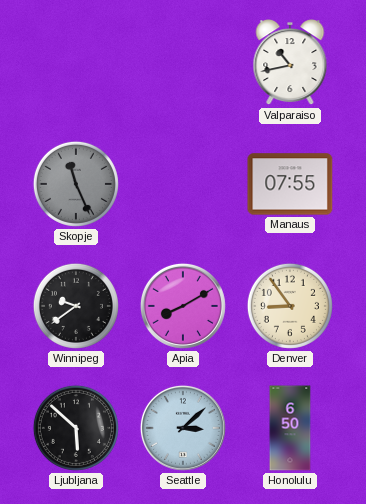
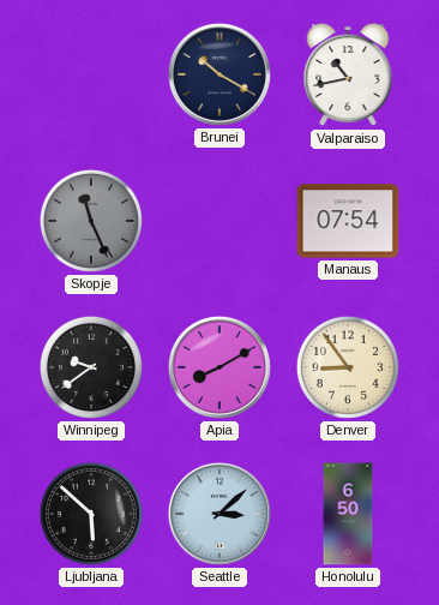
Brunei: none -> 10:20
Manaus: 07:55 -> 07:54
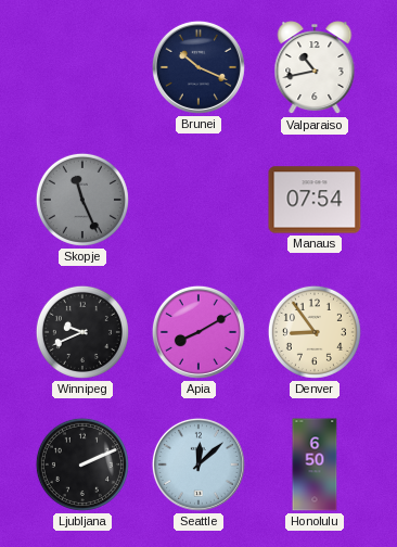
Brunei: 10:20 -> 10:19
Winnipeg: 9:39 -> 9:41
Ljubljana: 5:52 -> 2:11
Seattle: 3:08 -> 12:08
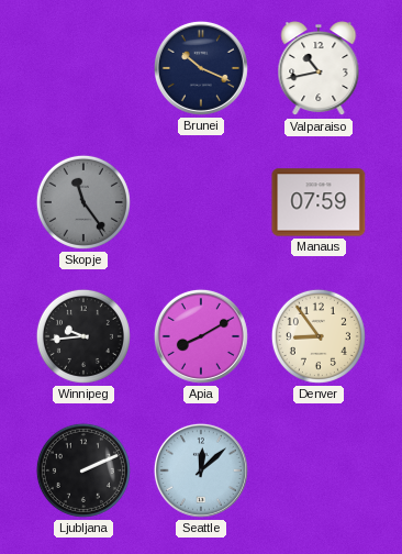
Skopje: 11:26 -> 11:24
Manaus: 07:54 -> 07:59
Winnipeg: 9:41 -> 9:44
Honolulu: 6:50 -> none
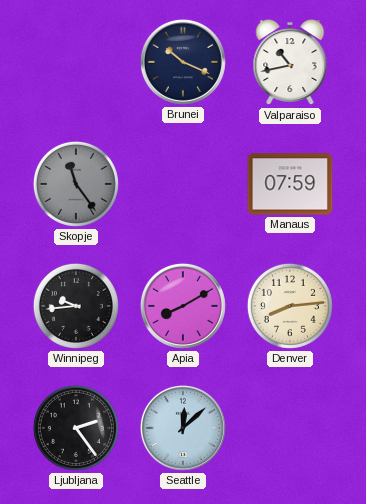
Denver: 8:54 -> 8:14
Ljubljana: 2:11 -> 2:24
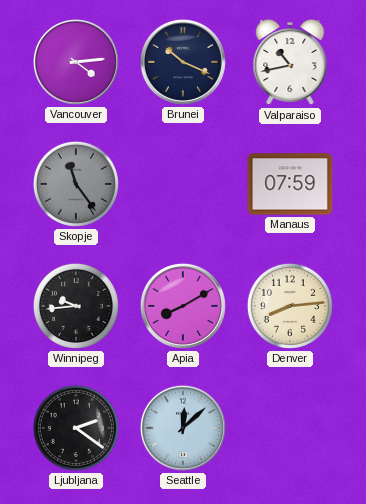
Vancouver: none -> 4:14
Ljubljana: 2:24 -> 2:21
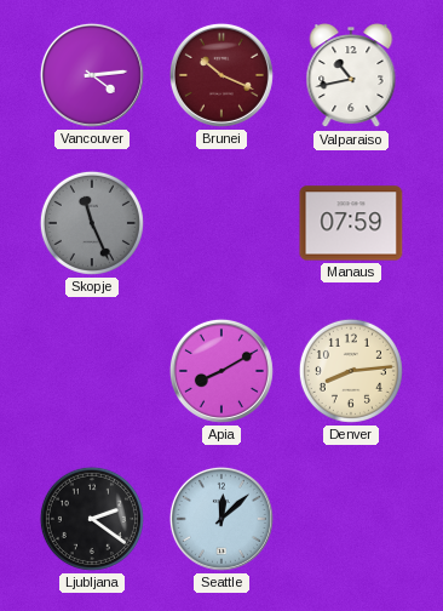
Brunei dial: navy -> burgundy
Skopje: 11:24 -> 11:26
Winnipeg: 9:44 -> none
